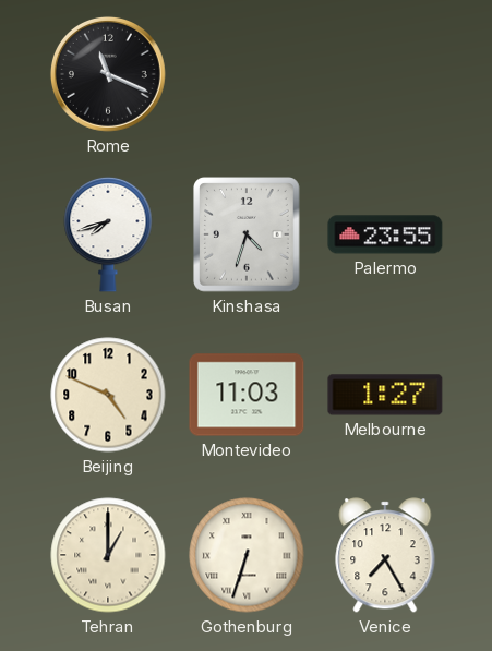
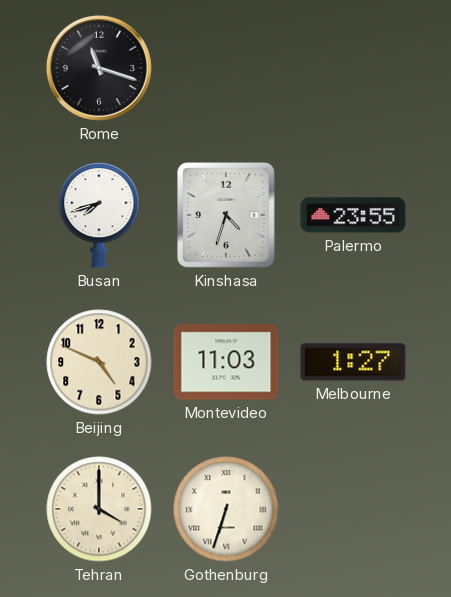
Rome: 11:19 -> 11:18
Tehran: 1:00 -> 4:00
Venice: 7:25 -> none
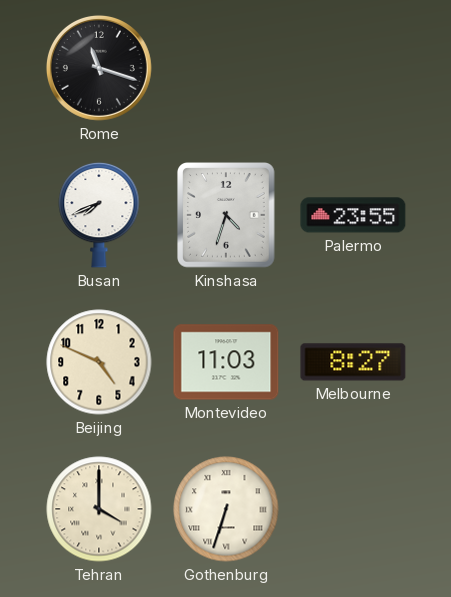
Busan: 7:42 -> 7:41
Melbourne: 1:27 -> 8:27
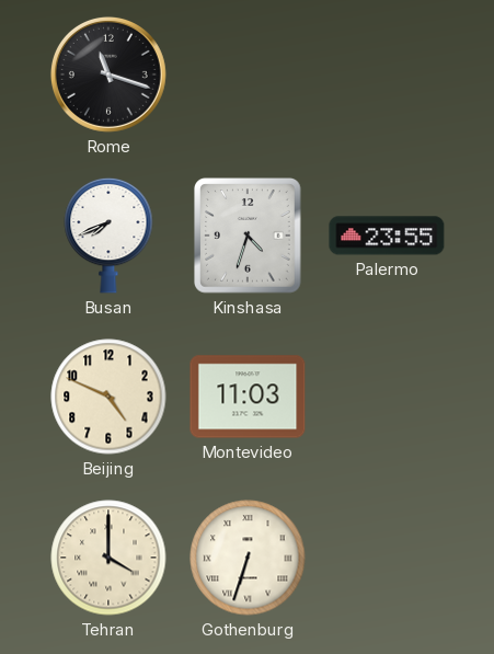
Melbourne: 8:27 -> none
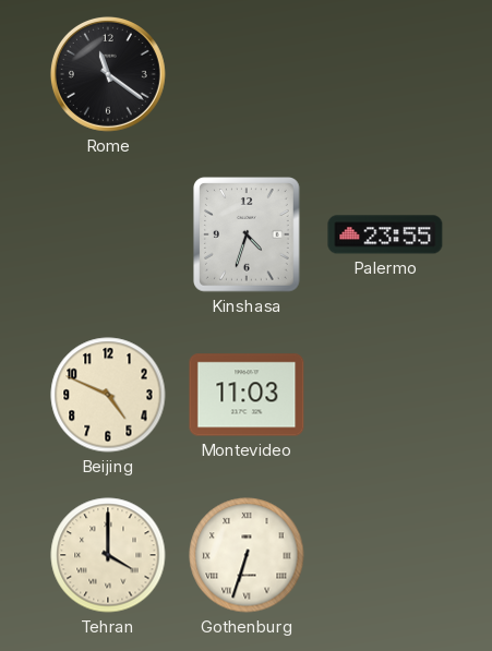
Rome: 11:18 -> 11:21
Busan: 7:41 -> none
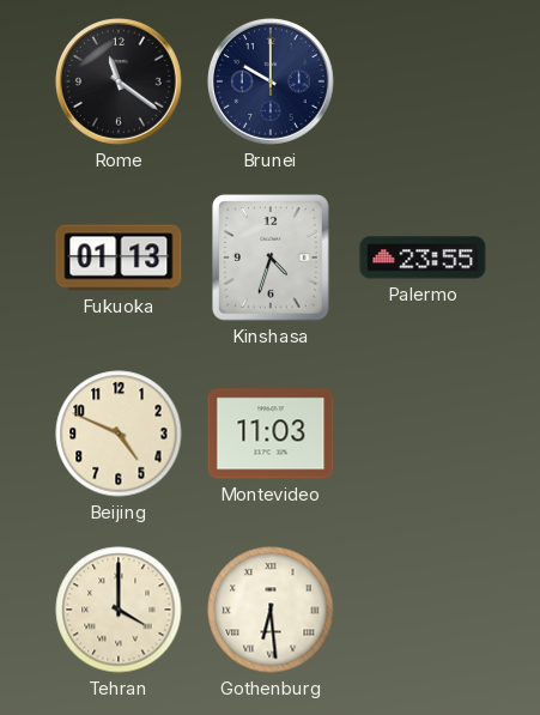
Brunei: none -> 10:00
Fukuoka: none -> 01:13
Gothenburg: 6:33 -> 6:29
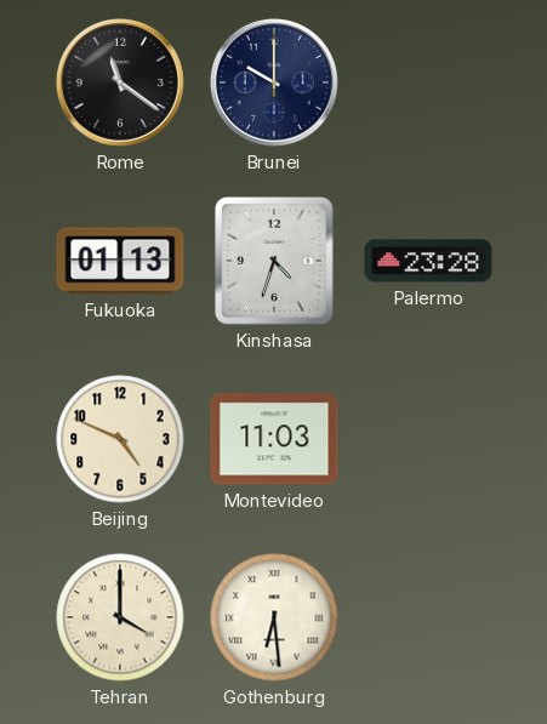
Palermo: 23:55 -> 23:28
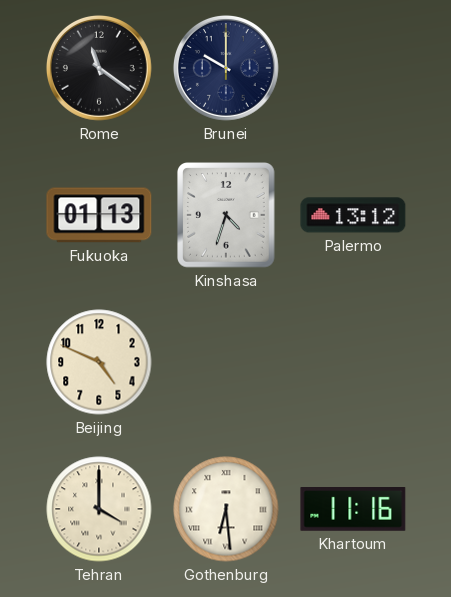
Palermo: 23:28 -> 13:12
Montevideo: 11:03 -> none
Khartoum: none -> 11:16
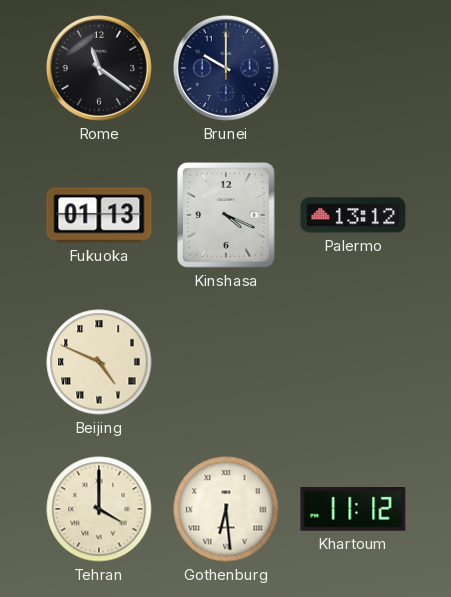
Kinshasa: 4:33 -> 4:19
Beijing numerals: Arabic -> Roman
Khartoum: 11:16 -> 11:12
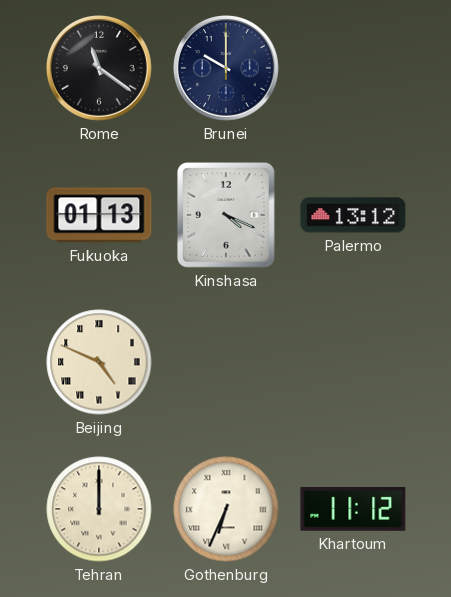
Tehran: 4:00 -> 12:00
Gothenburg: 6:29 -> 6:34
